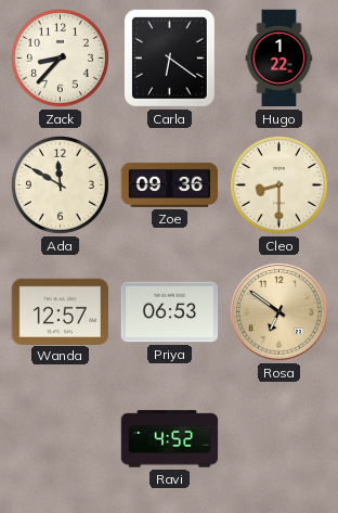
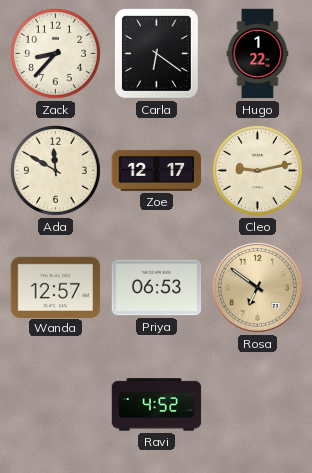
Zoe: 09:36 -> 12:17
Cleo: 8:30 -> 9:13
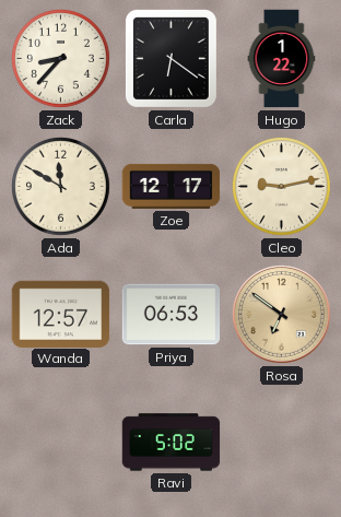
Ravi: 4:52 -> 5:02
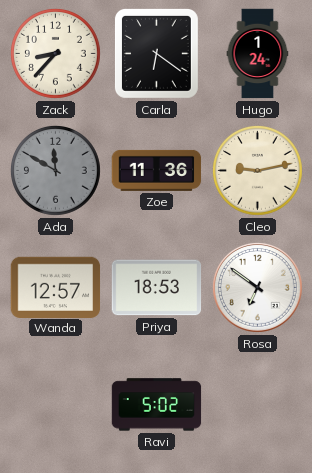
Hugo: 1:22 -> 1:24
Ada dial: cream -> grey
Zoe: 12:17 -> 11:36
Priya: 06:53 -> 18:53
Rosa dial: champagne -> white
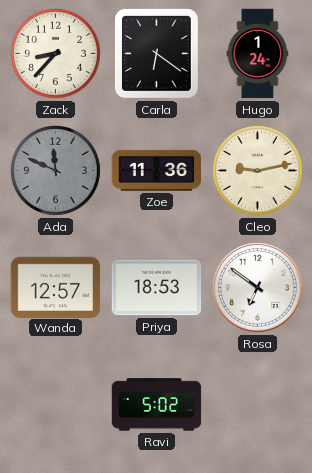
Ada: 11:50 -> 11:49
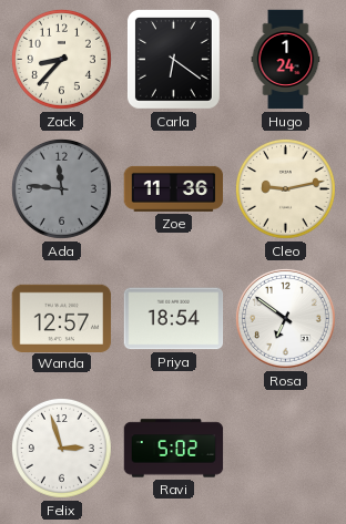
Ada: 11:49 -> 11:46
Priya: 18:53 -> 18:54
Felix: none -> 2:57
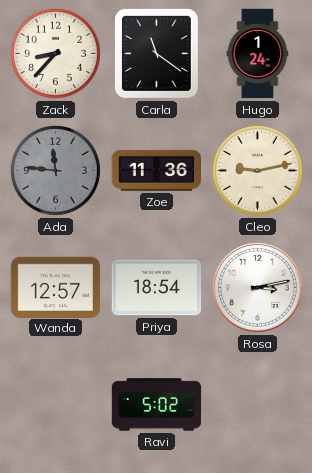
Carla: 6:21 -> 11:21
Rosa: 6:51 -> 3:13
Felix: 2:57 -> none
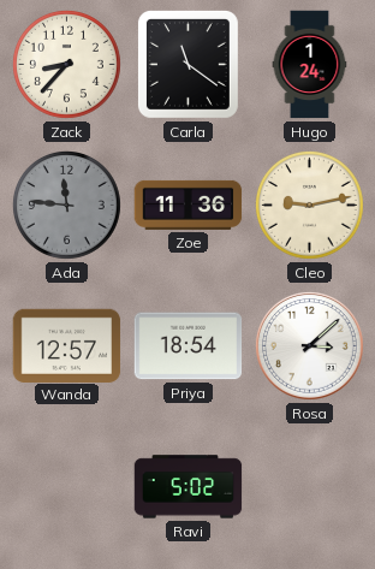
Rosa: 3:13 -> 3:08
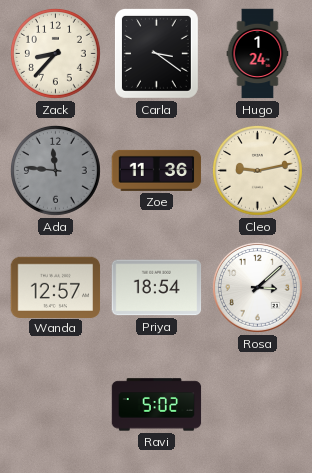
Carla: 11:21 -> 3:21
